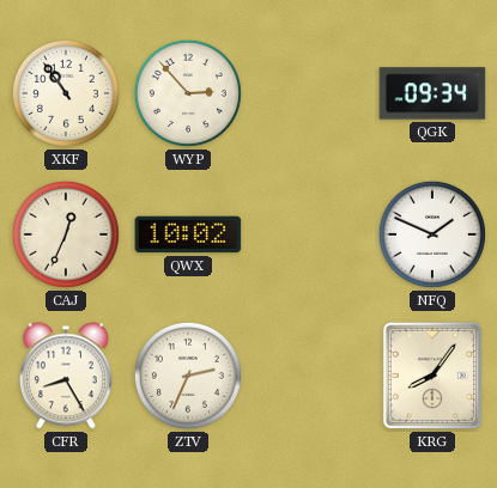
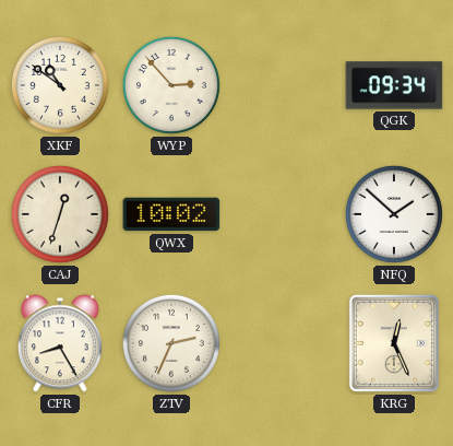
XKF: 10:54 -> 10:51
CAJ: 12:34 -> 12:33
NFQ: 1:49 -> 1:52
KRG: 8:06 -> 12:26
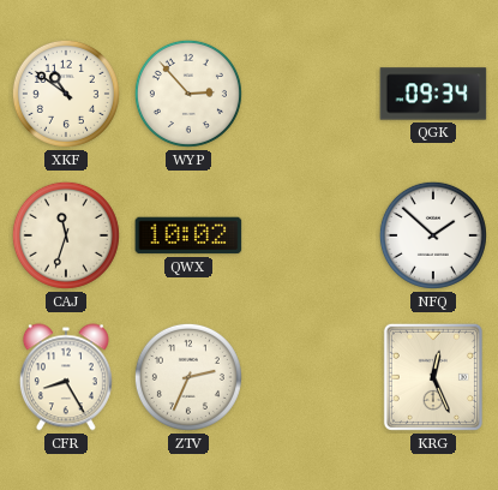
CAJ: 12:33 -> 11:33
